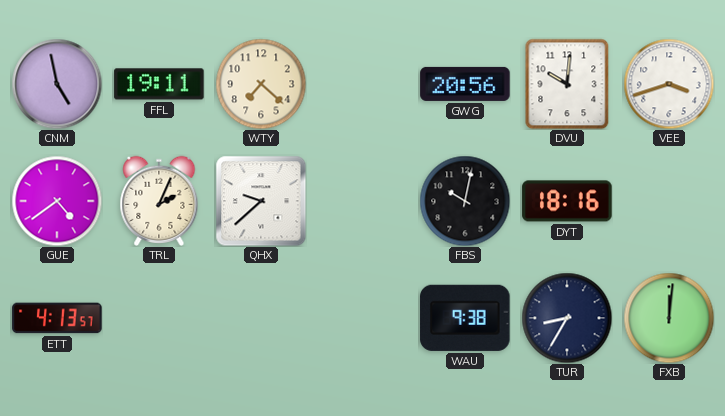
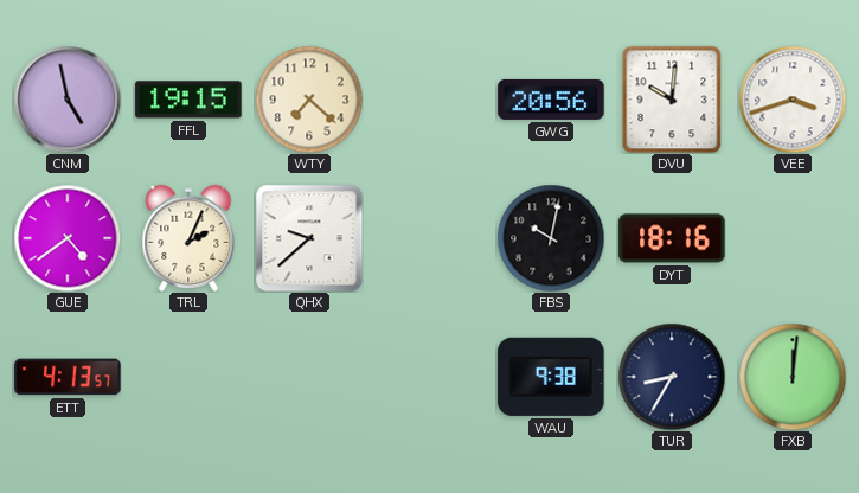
FFL: 19:11 -> 19:15
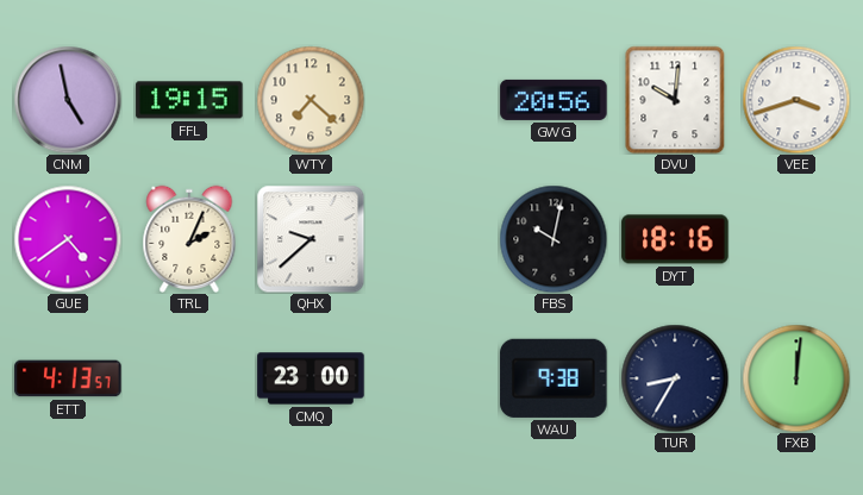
CMQ: none -> 23:00
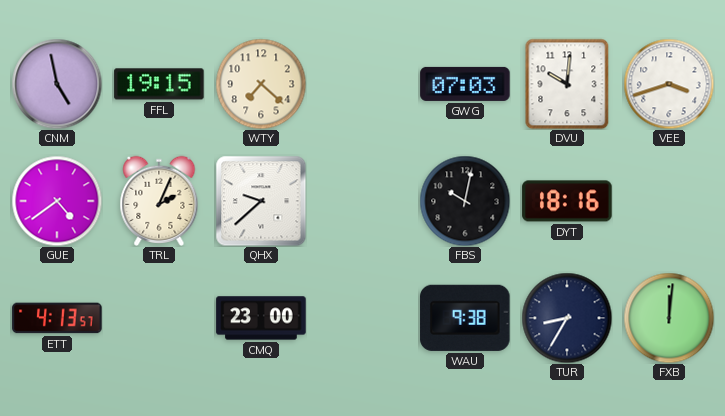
GWG: 20:56 -> 07:03
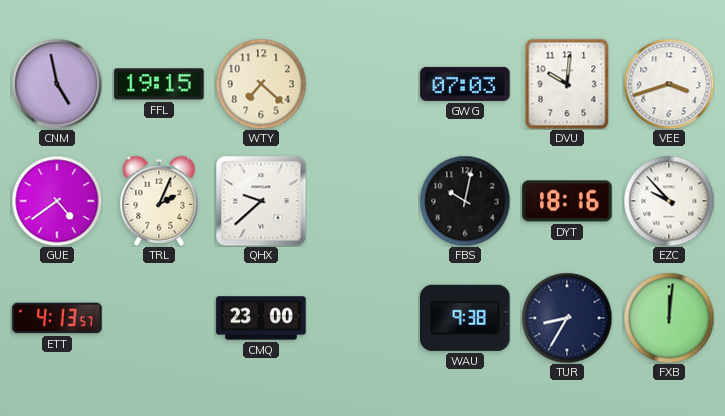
EZC: none -> 9:53
